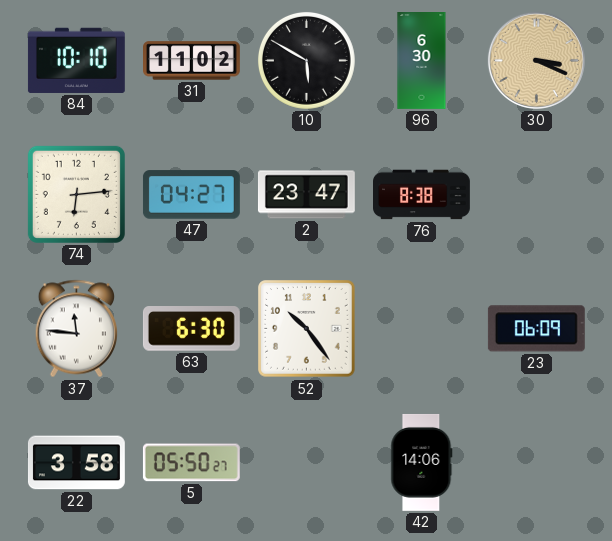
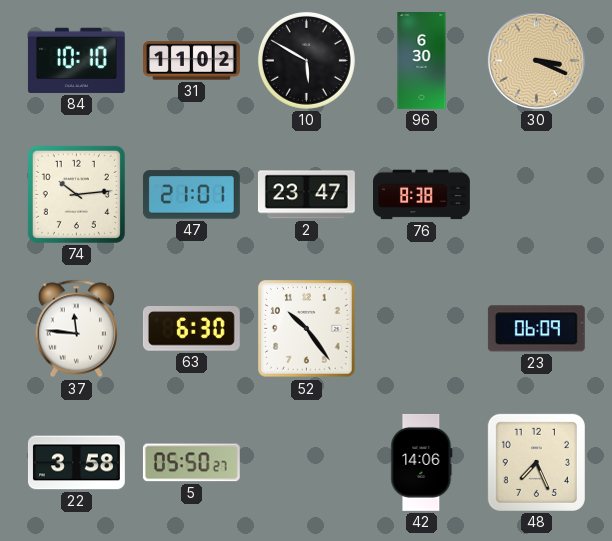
74: 6:14 -> 10:14
47: 04:27 -> 21:01
48: none -> 7:26
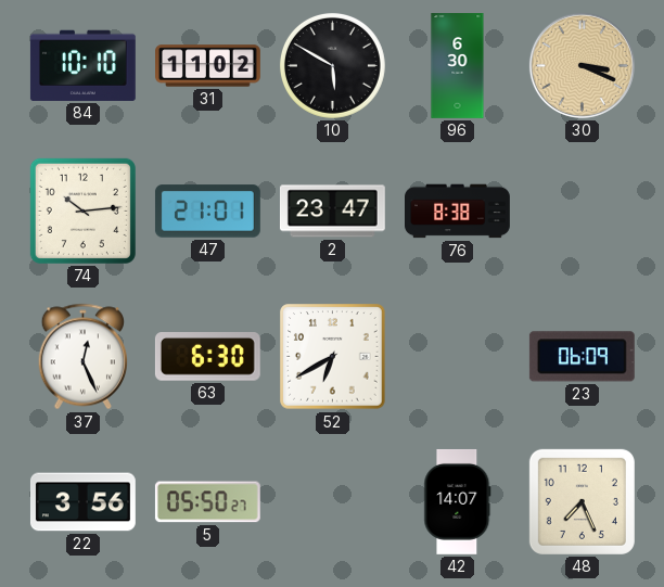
37: 11:46 -> 12:26
52: 10:24 -> 6:40
22: 3:58 -> 3:56
42: 14:06 -> 14:07
